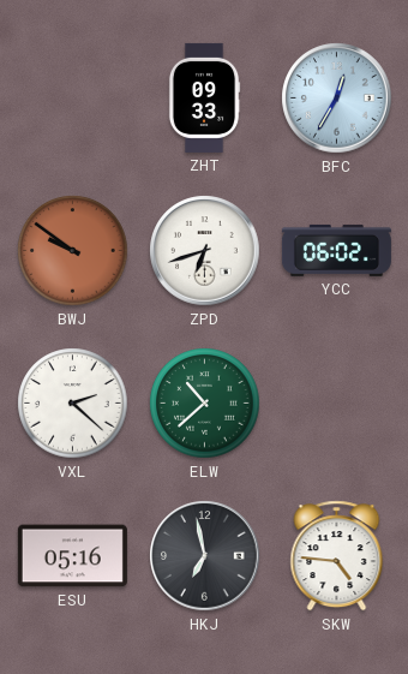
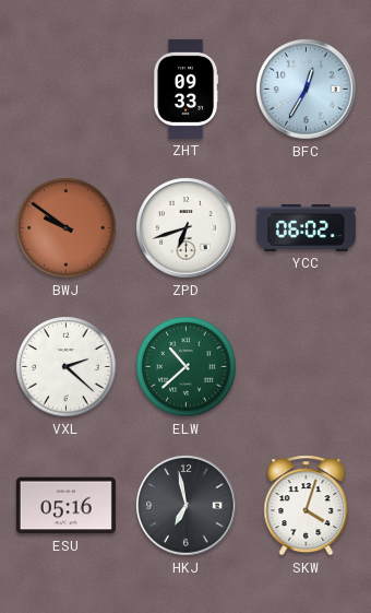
SKW: 4:46 -> 4:03
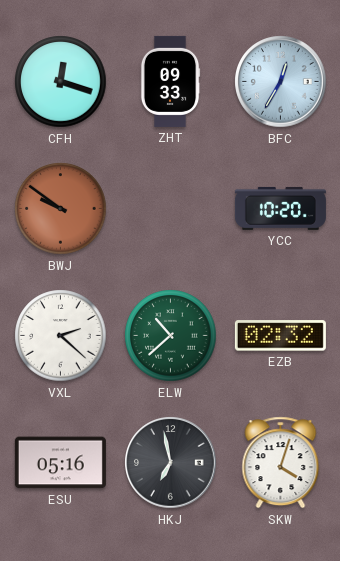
CFH: none -> 12:18
ZPD: 6:42 -> none
YCC: 06:02 -> 10:20
EZB: none -> 02:32
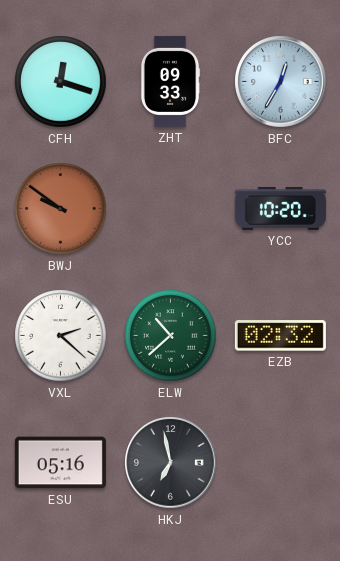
SKW: 4:03 -> none
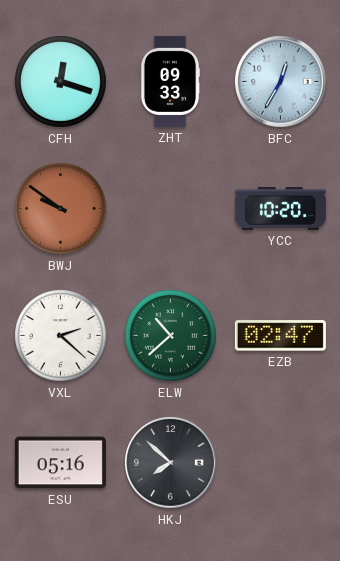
EZB: 02:32 -> 02:47
HKJ: 6:58 -> 7:52
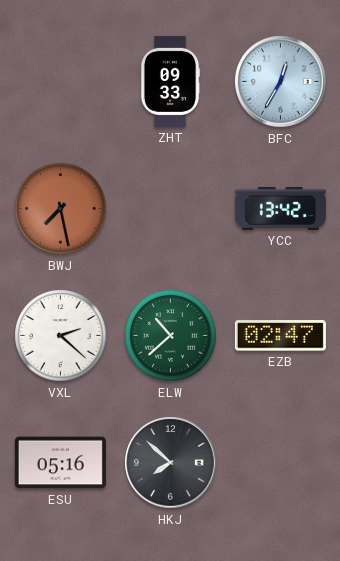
CFH: 12:18 -> none
BWJ: 9:51 -> 7:28
YCC: 10:20 -> 13:42
